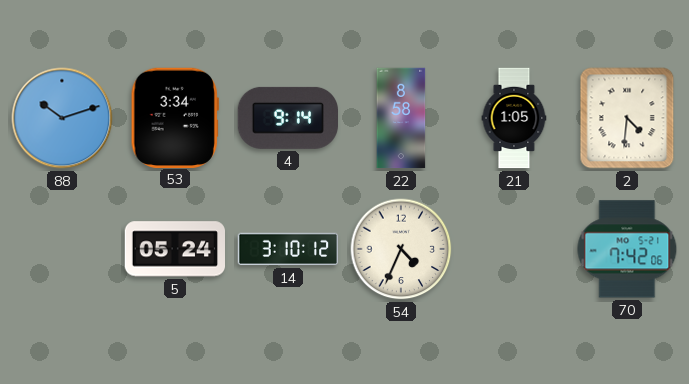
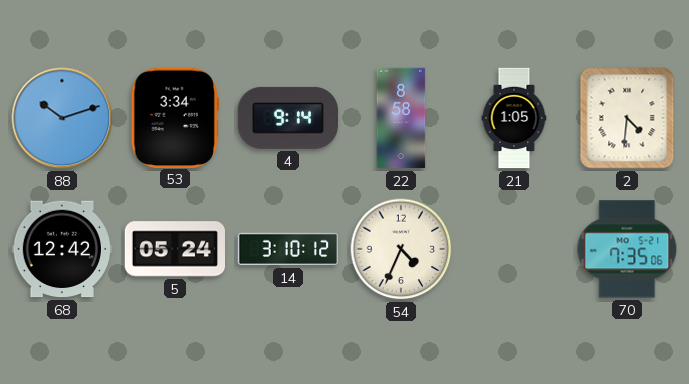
68: none -> 12:42
70: 7:42 -> 7:35
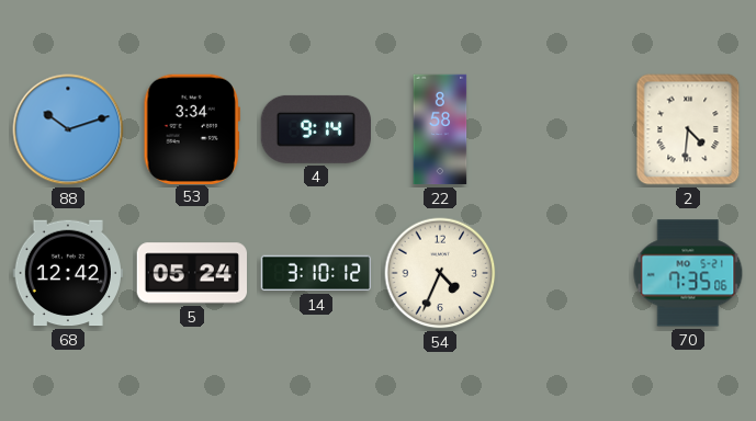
21: 1:05 -> none
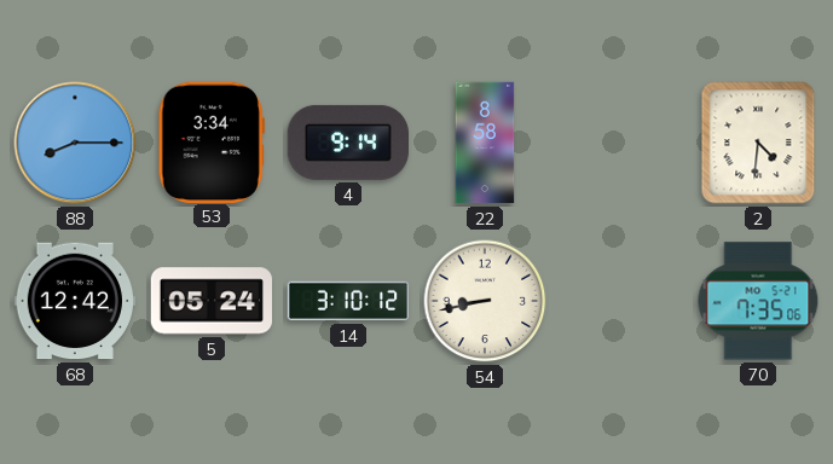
88: 10:12 -> 8:15
54: 4:34 -> 8:43
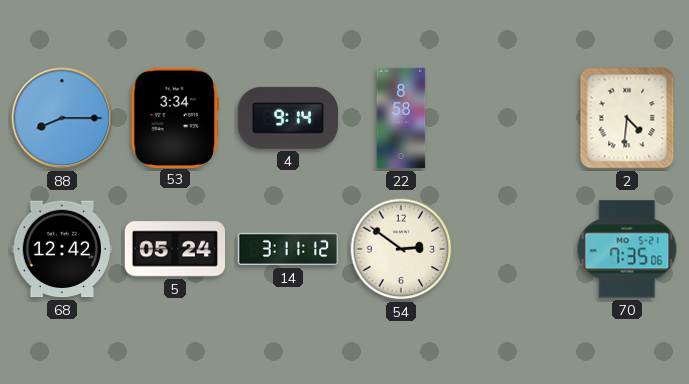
14: 3:10 -> 3:11
54: 8:43 -> 2:51
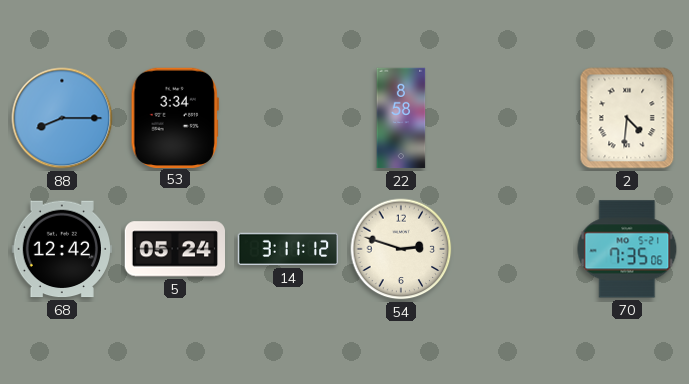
4: 9:14 -> none
54: 2:51 -> 2:48
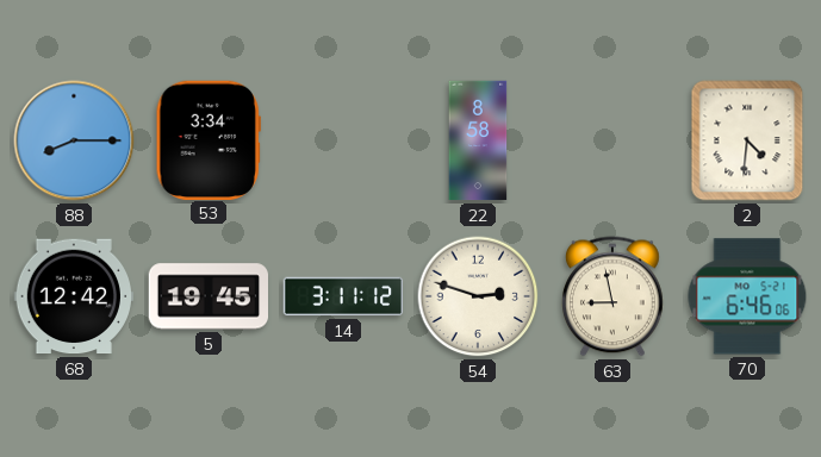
5: 05:24 -> 19:45
63: none -> 8:58
70: 7:35 -> 6:46
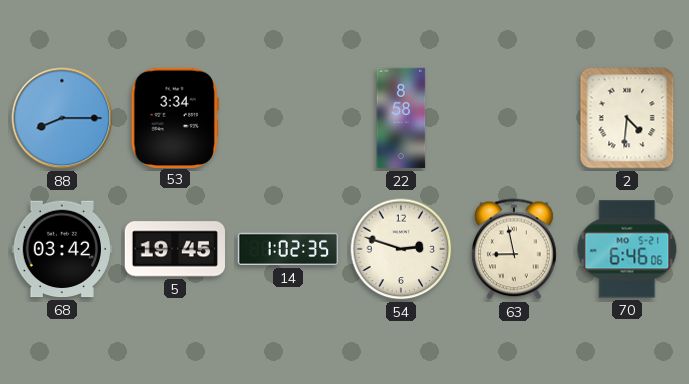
68: 12:42 -> 03:42
14: 3:11 -> 1:02
